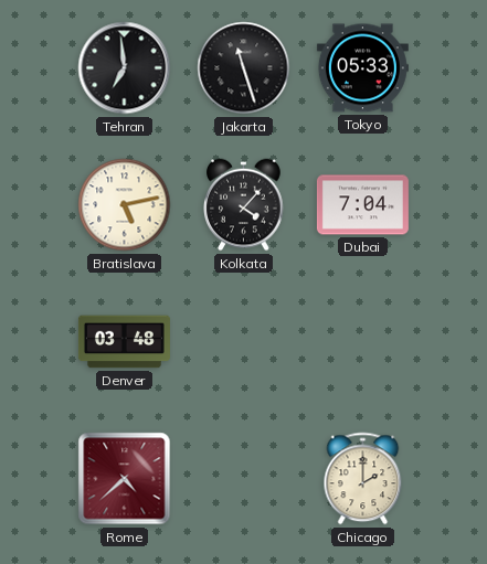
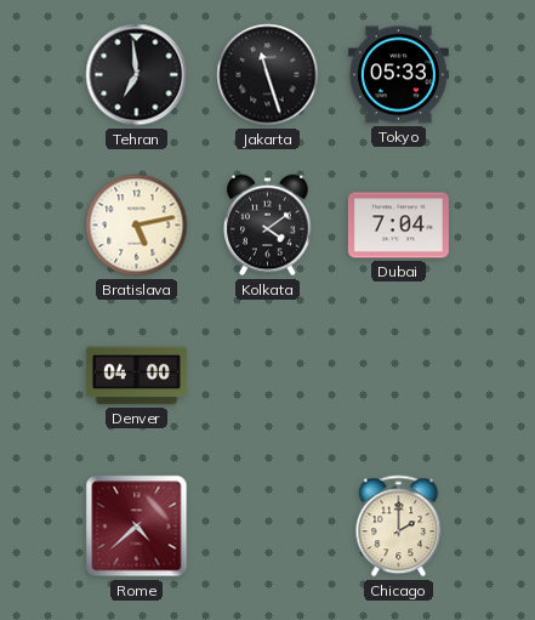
Kolkata: 4:07 -> 4:09
Denver: 03:48 -> 04:00
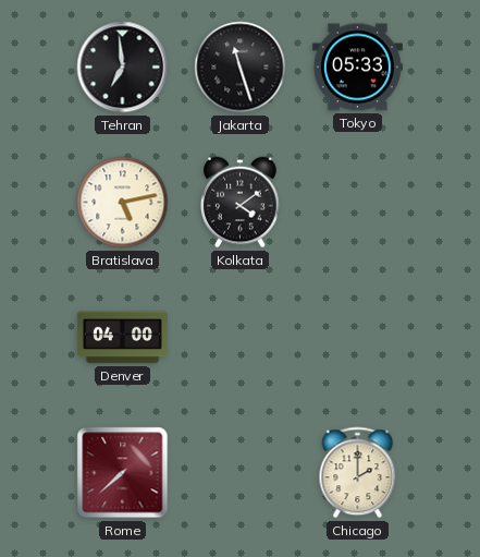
Dubai: 7:04 -> none
Rome: 4:38 -> 7:38
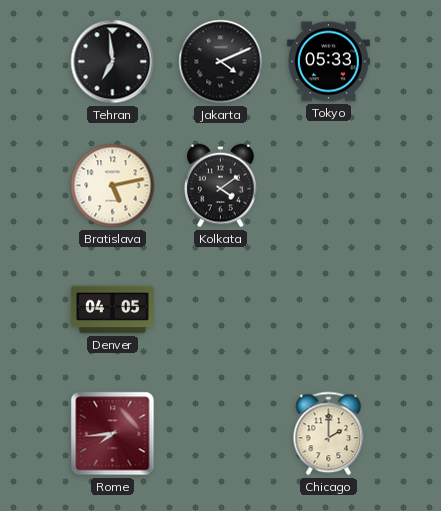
Jakarta: 11:27 -> 4:11
Denver: 04:00 -> 04:05
Rome: 7:38 -> 7:44
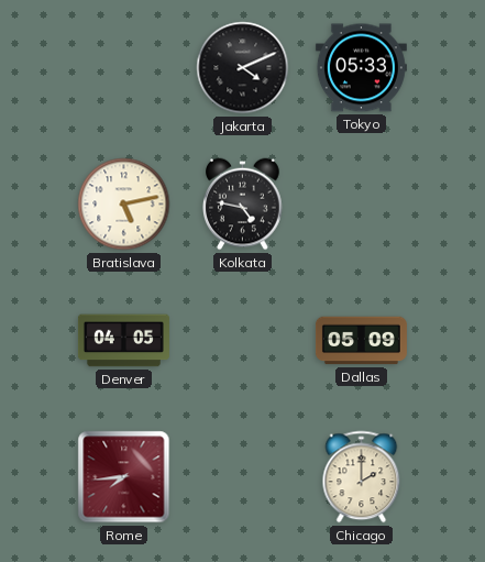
Tehran: 6:59 -> none
Kolkata: 4:09 -> 4:47
Dallas: none -> 05:09
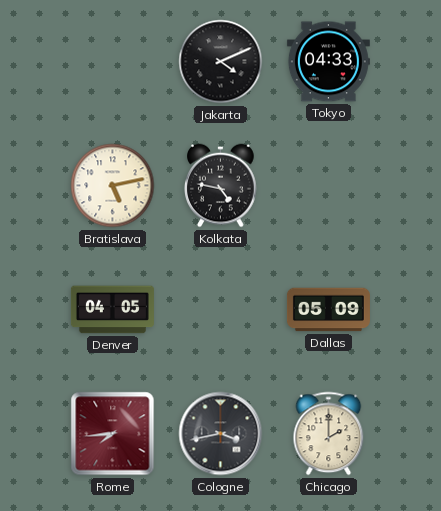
Tokyo: 05:33 -> 04:33
Cologne: none -> 3:43
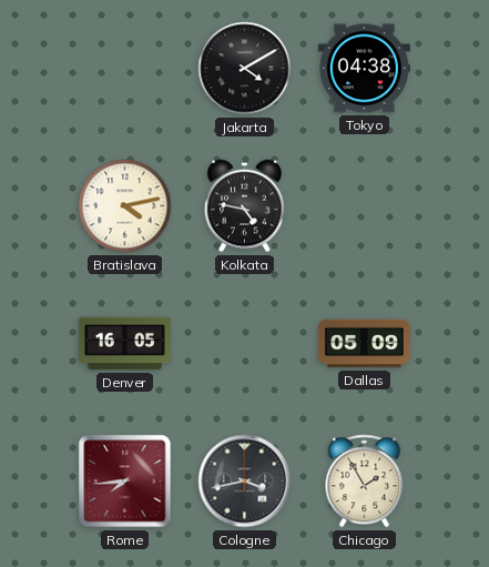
Jakarta: 4:11 -> 4:10
Tokyo: 04:33 -> 04:38
Bratislava: 5:13 -> 4:13
Denver: 04:05 -> 16:05
Chicago: 2:00 -> 1:55
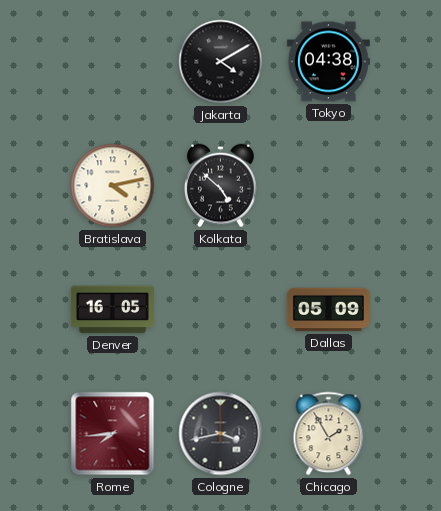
Kolkata: 4:47 -> 4:52
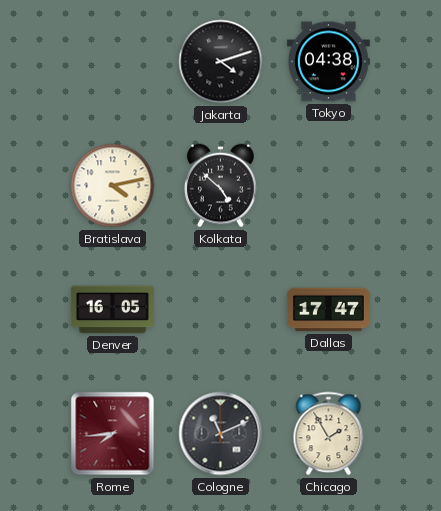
Jakarta: 4:10 -> 4:12
Dallas: 05:09 -> 17:47
Cologne: 3:43 -> 11:11
